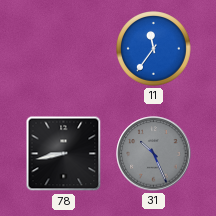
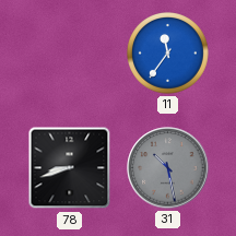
78: 8:43 -> 8:42
31: 10:26 -> 10:28
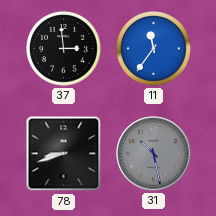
37: none -> 2:59
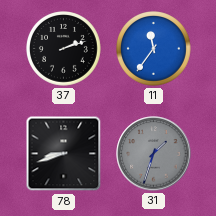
37: 2:59 -> 2:12
31: 10:28 -> 1:33
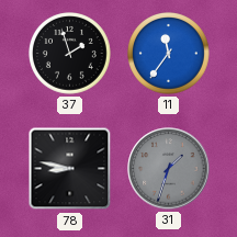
37: 2:12 -> 1:57
78: 8:42 -> 8:47
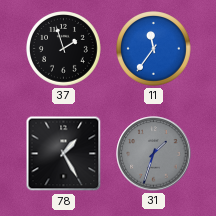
78: 8:47 -> 1:25
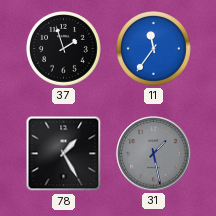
31: 1:33 -> 1:28
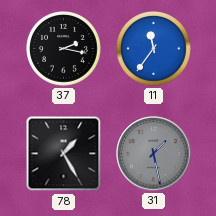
37: 1:57 -> 2:17
